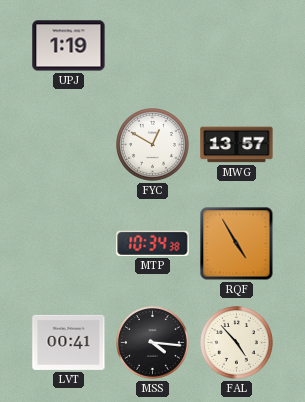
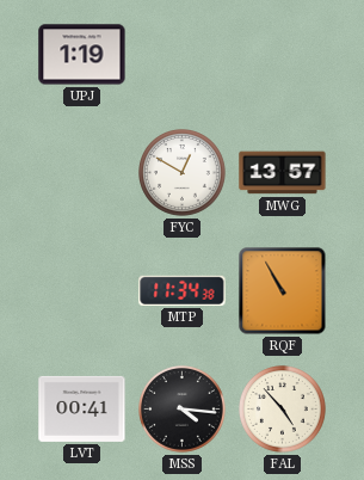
MTP: 10:34 -> 11:34
RQF: 4:55 -> 10:55
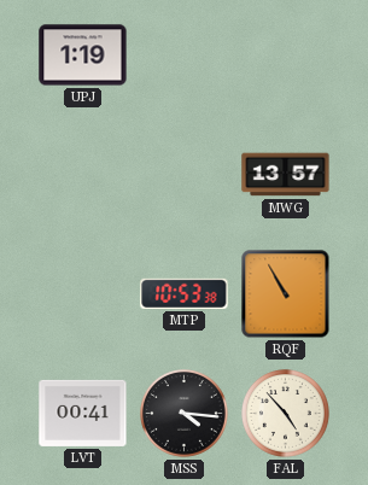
FYC: 12:50 -> none
MTP: 11:34 -> 10:53
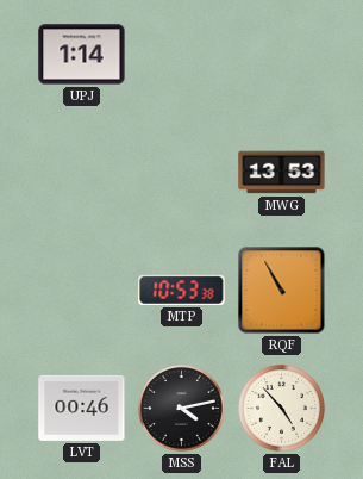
UPJ: 1:19 -> 1:14
MWG: 13:57 -> 13:53
LVT: 00:41 -> 00:46
MSS: 4:16 -> 4:13
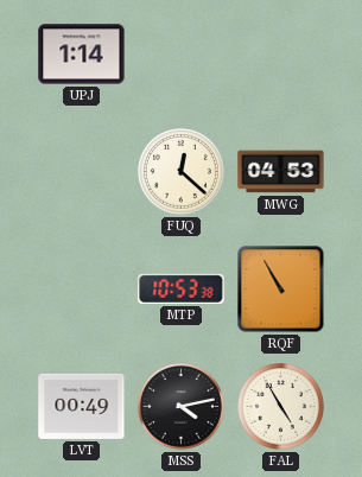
FUQ: none -> 12:22
MWG: 13:53 -> 04:53
LVT: 00:46 -> 00:49
FAL: 4:53 -> 4:55
